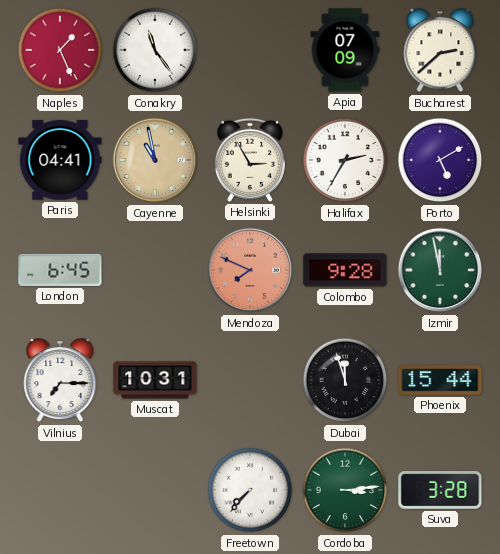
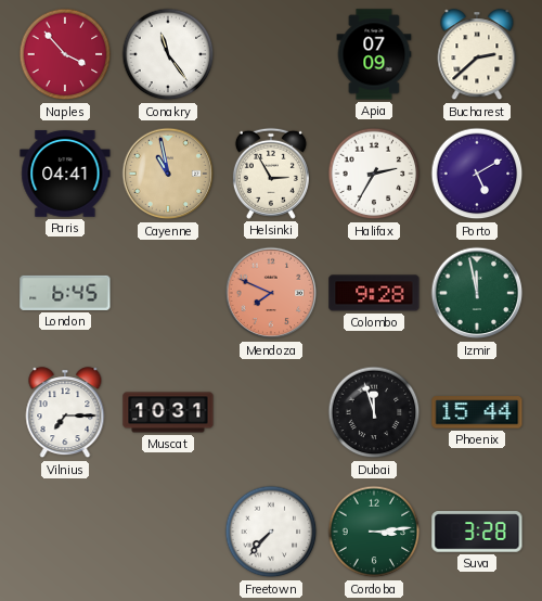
Naples: 1:26 -> 3:53
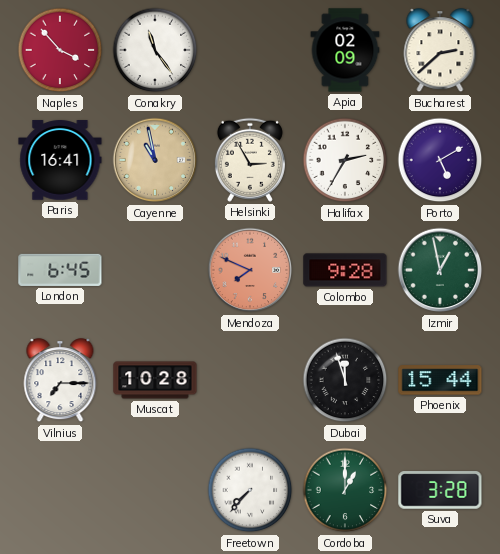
Apia: 07:09 -> 02:09
Paris: 04:41 -> 16:41
Izmir: 11:58 -> 12:58
Muscat: 10:31 -> 10:28
Cordoba: 3:14 -> 1:00
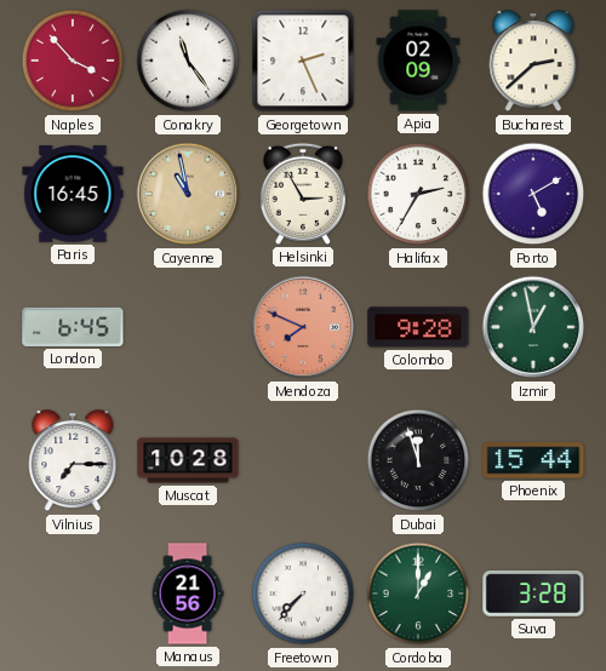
Georgetown: none -> 2:26
Paris: 16:41 -> 16:45
Manaus: none -> 21:56
